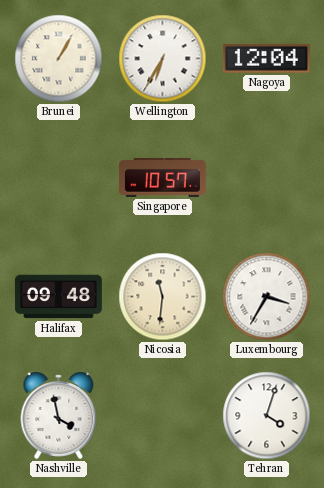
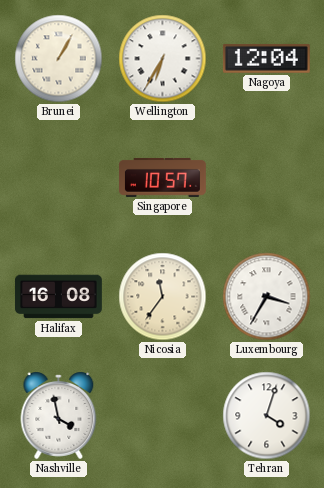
Halifax: 09:48 -> 16:08
Nicosia: 11:31 -> 11:36
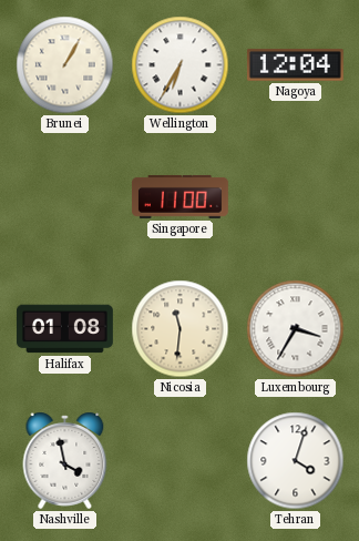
Singapore: 10:57 -> 11:00
Halifax: 16:08 -> 01:08
Nicosia: 11:36 -> 11:31
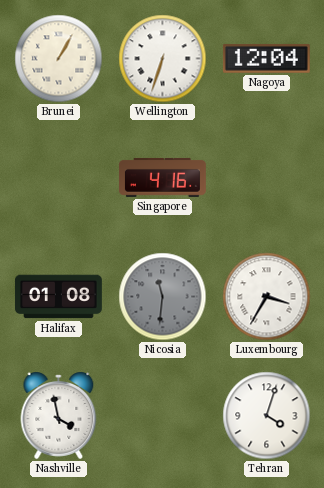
Wellington: 6:35 -> 6:33
Singapore: 11:00 -> 4:16
Nicosia dial: cream -> grey
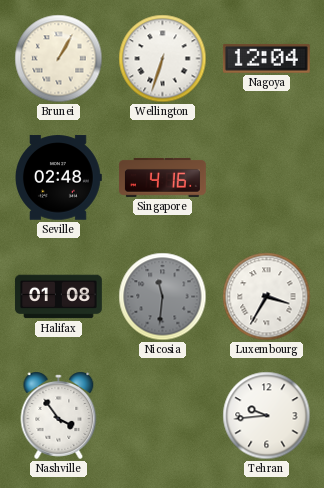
Seville: none -> 02:48
Nashville: 3:58 -> 3:54
Tehran: 4:03 -> 9:44
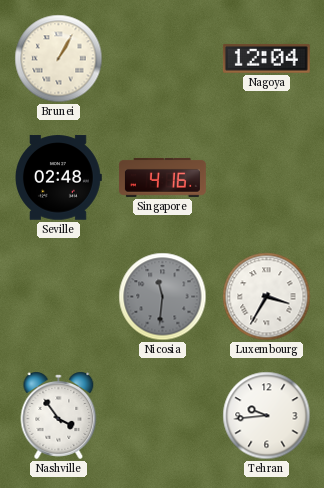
Wellington: 6:33 -> none
Halifax: 01:08 -> none
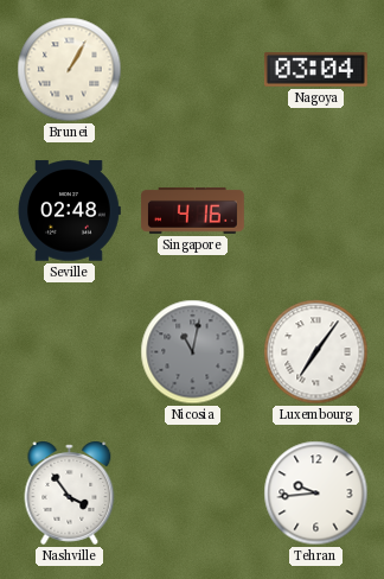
Nagoya: 12:04 -> 03:04
Nicosia: 11:31 -> 11:02
Luxembourg: 3:35 -> 7:06
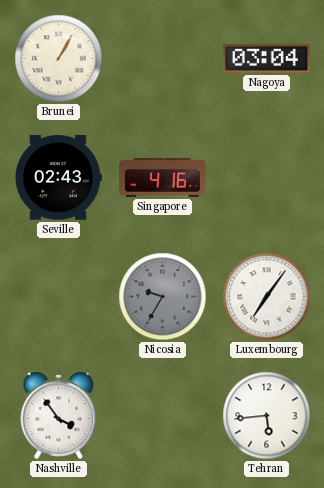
Seville: 02:48 -> 02:43
Nicosia: 11:02 -> 9:35
Tehran: 9:44 -> 5:44
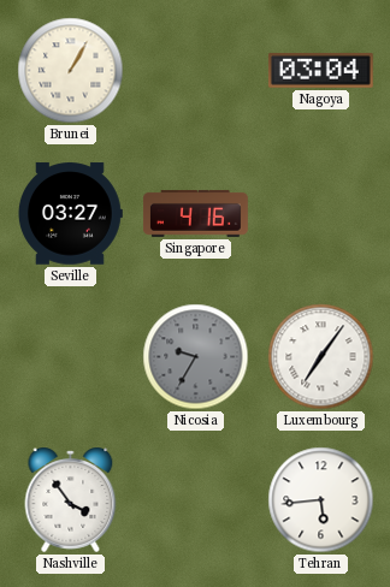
Seville: 02:43 -> 03:27
